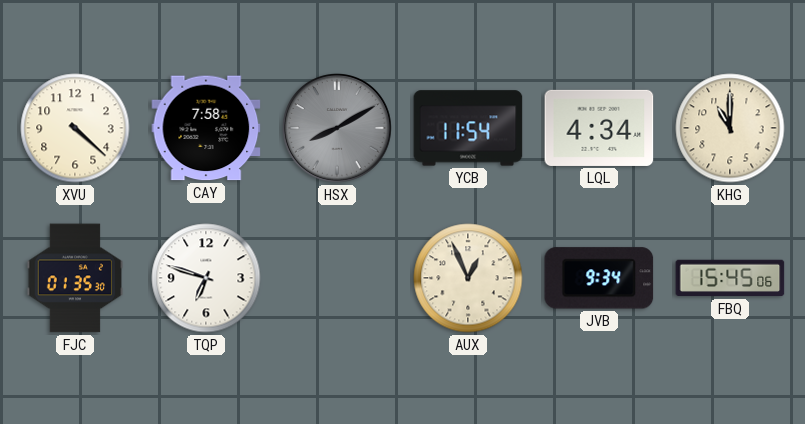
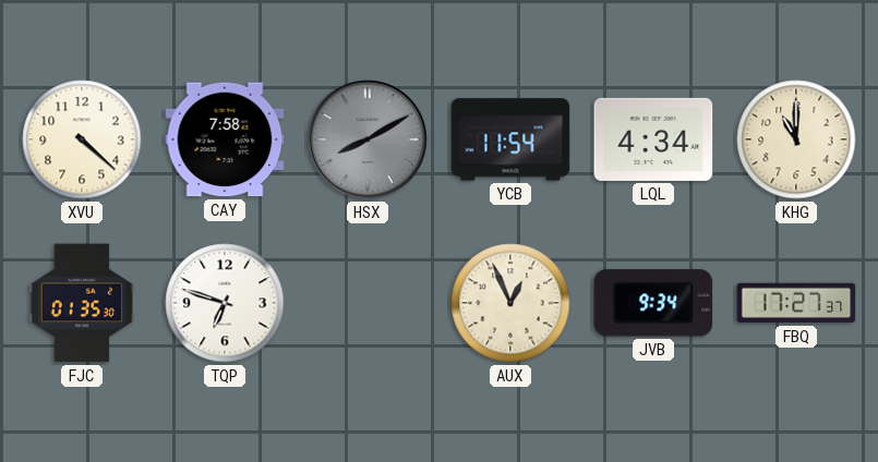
FBQ: 15:45 -> 17:27
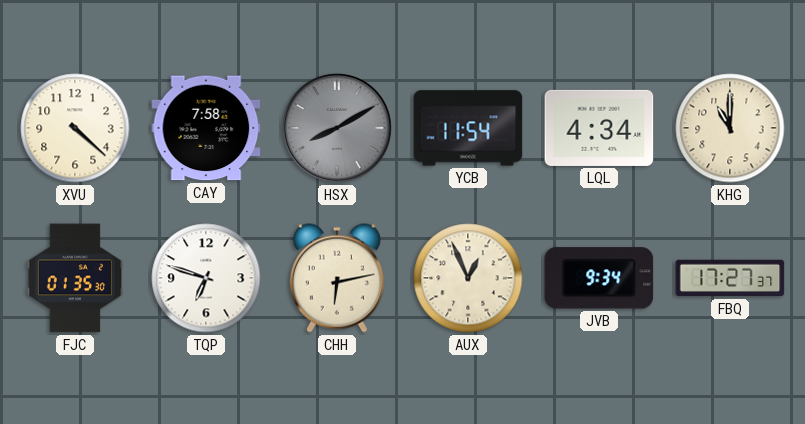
CHH: none -> 6:13
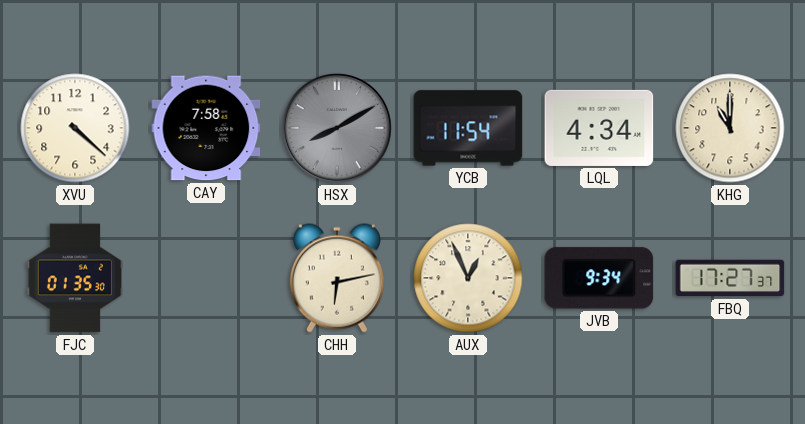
TQP: 6:48 -> none
